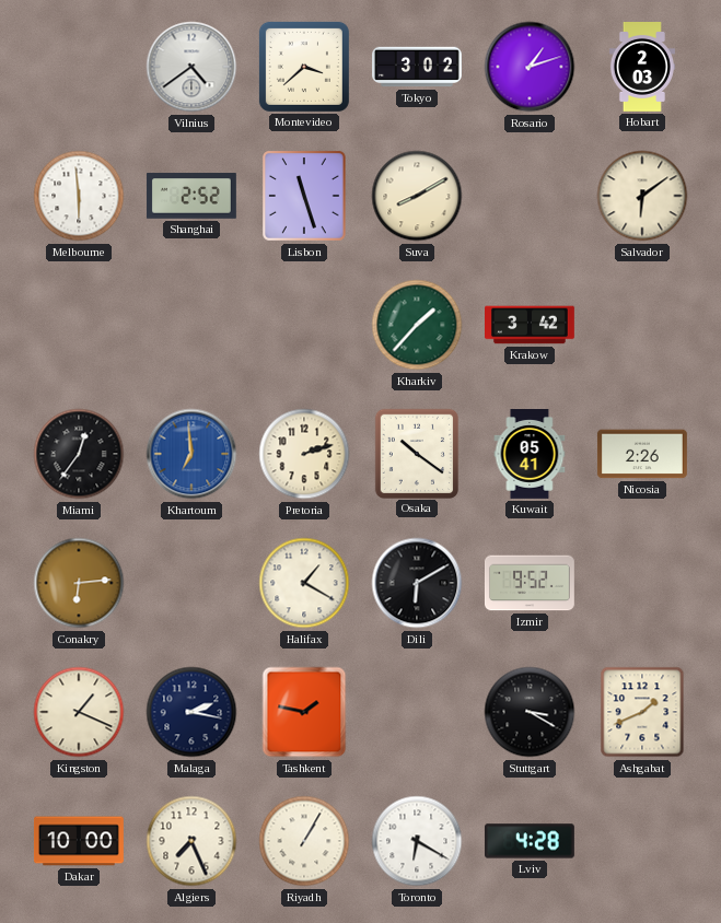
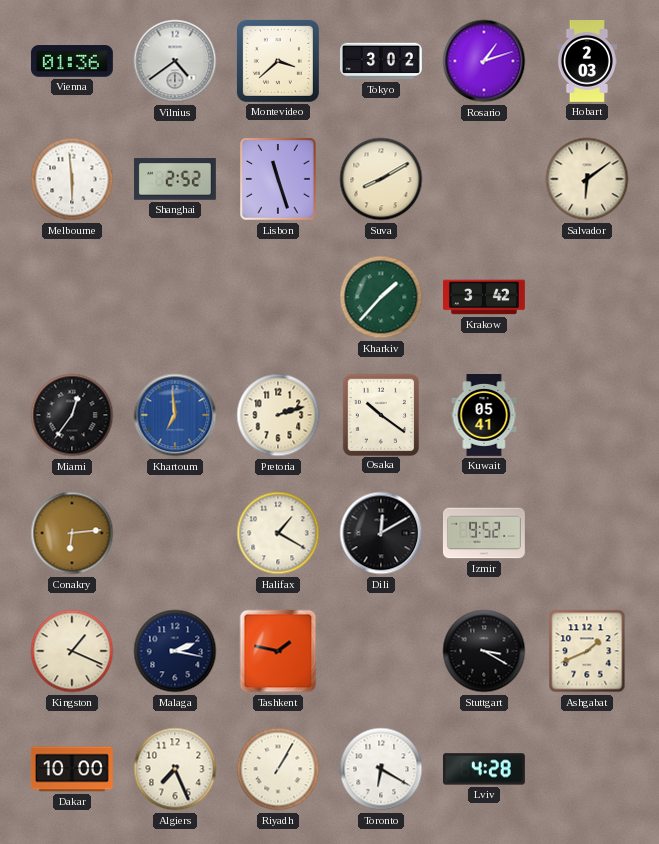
Vienna: none -> 01:36
Nicosia: 2:26 -> none
Dili: 6:10 -> 12:10
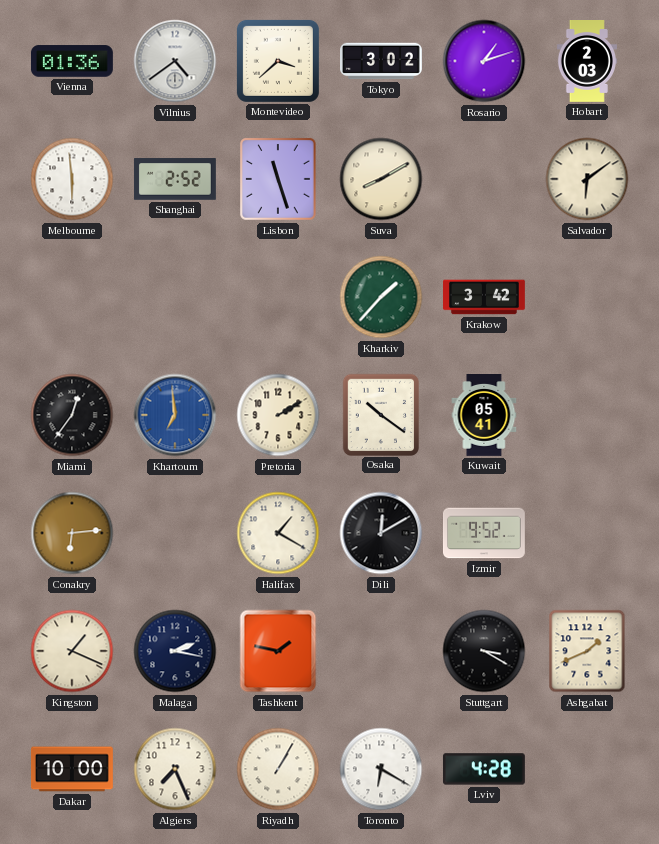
Pretoria: 2:12 -> 2:10
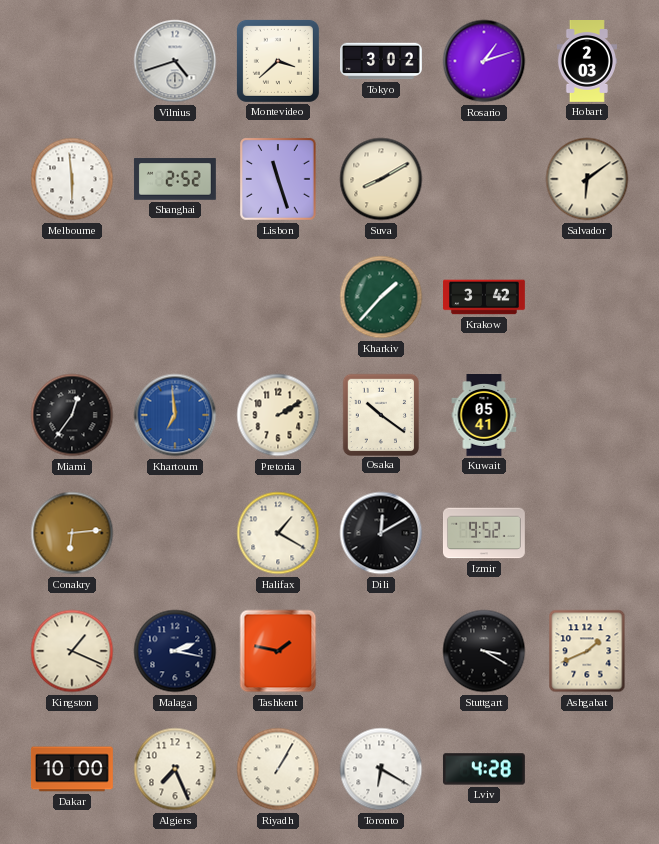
Vienna: 01:36 -> none
Vilnius: 4:39 -> 4:42
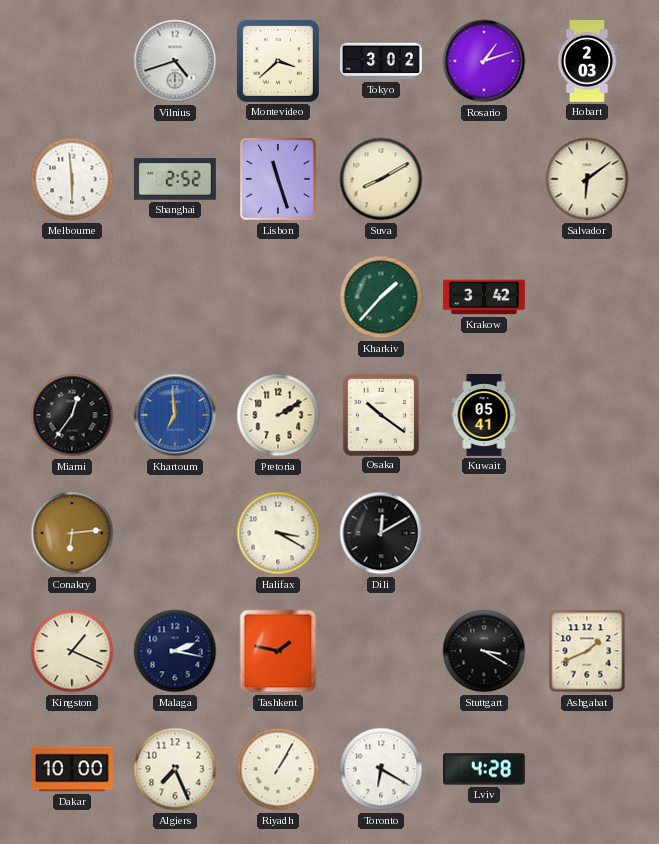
Halifax: 1:20 -> 3:20
Izmir: 9:52 -> none
